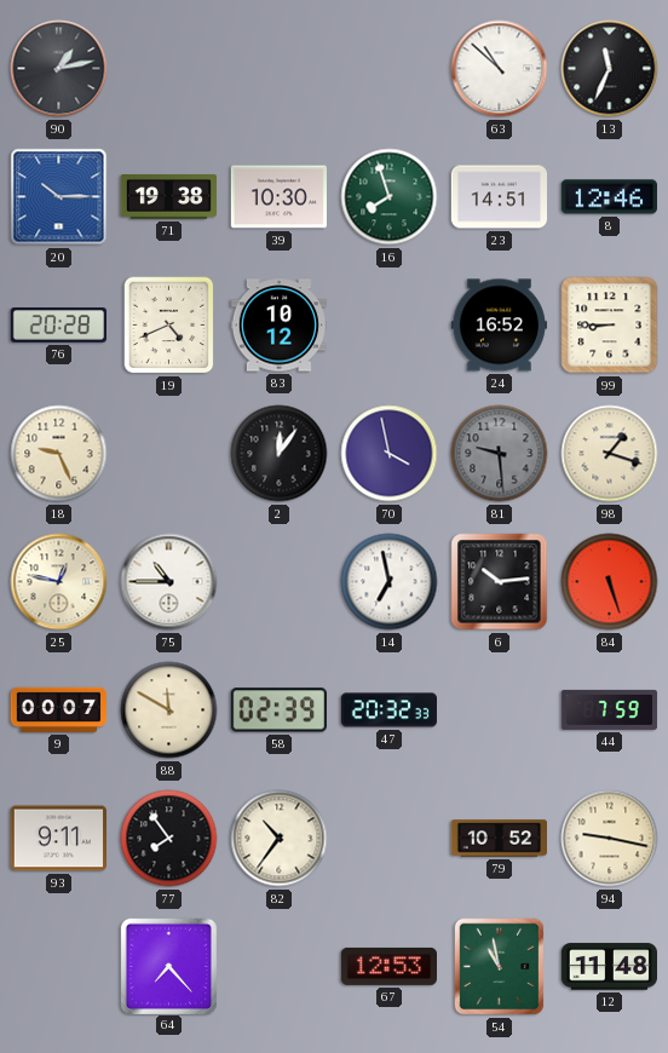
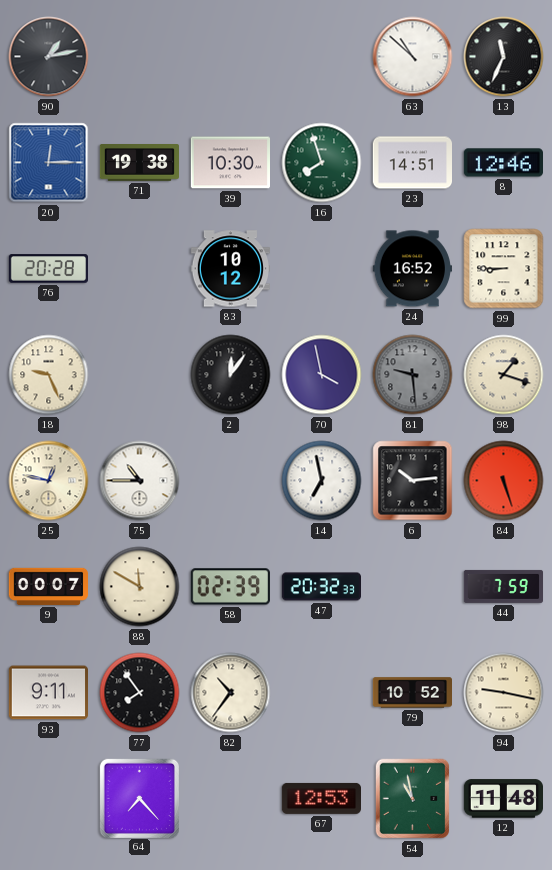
20: 10:15 -> 12:15
19: 4:41 -> none
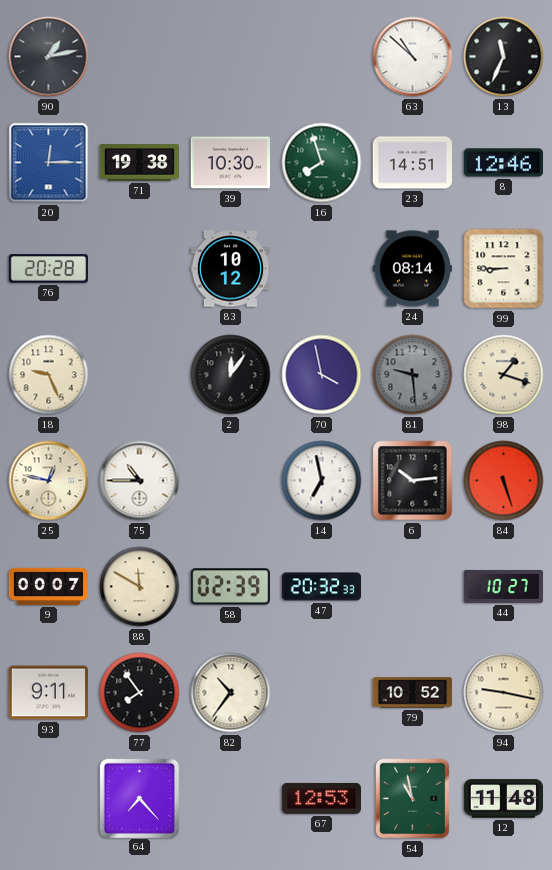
24: 16:52 -> 08:14
44: 7:59 -> 10:27
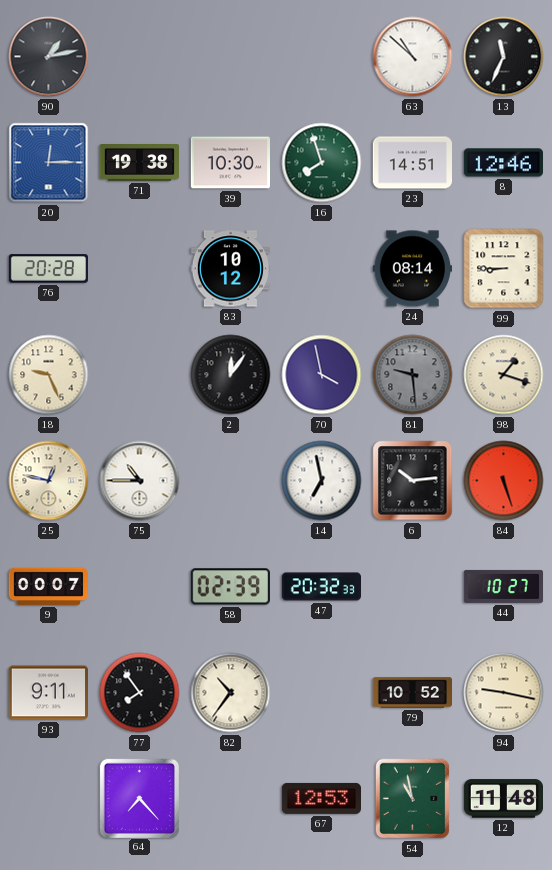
88: 11:50 -> none
